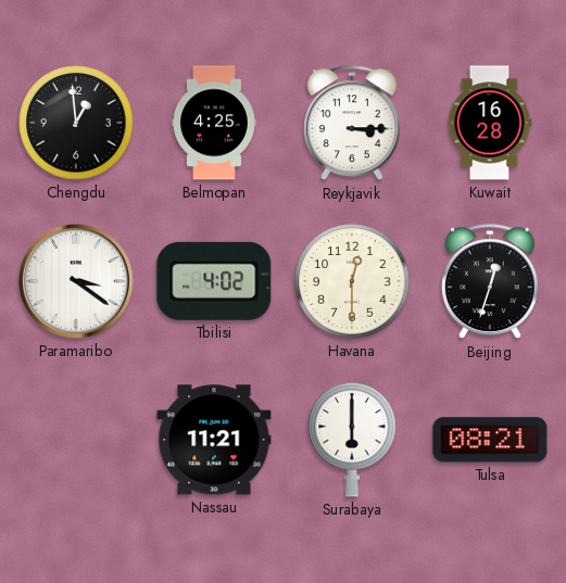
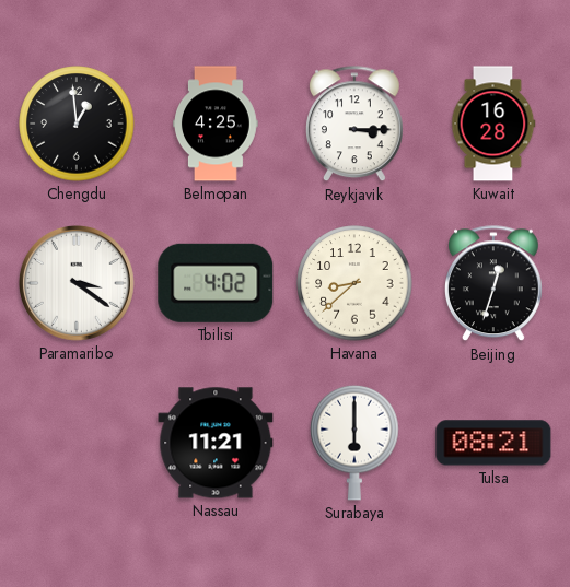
Havana: 12:30 -> 8:38
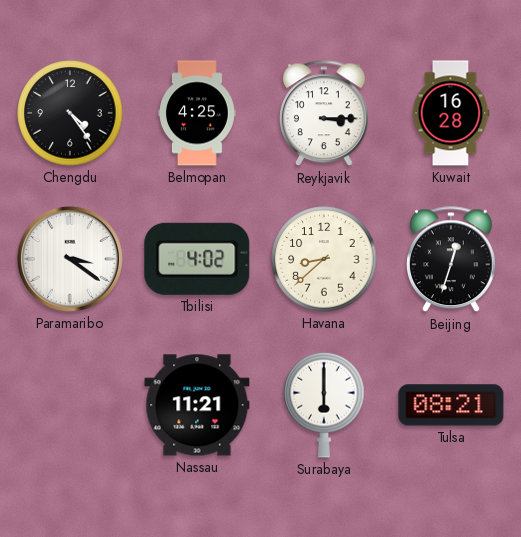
Chengdu: 12:59 -> 4:24
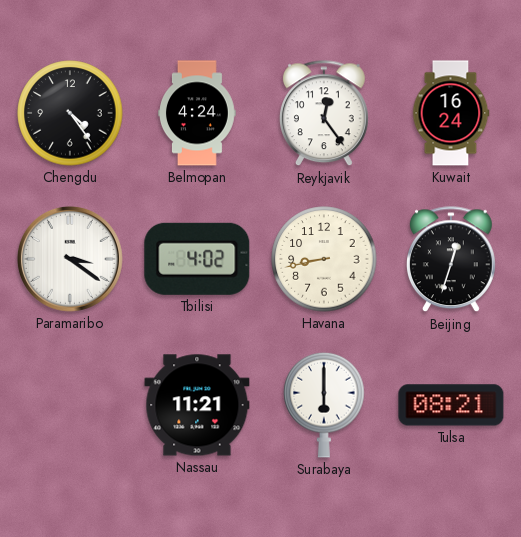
Belmopan: 4:25 -> 4:24
Reykjavik: 3:15 -> 12:24
Kuwait: 16:28 -> 16:24
Havana: 8:38 -> 8:43
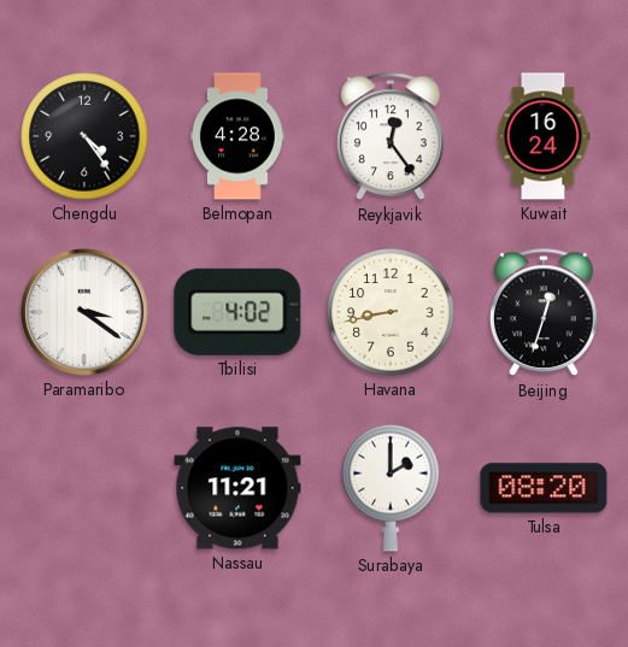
Belmopan: 4:24 -> 4:28
Surabaya: 6:00 -> 2:00
Tulsa: 08:21 -> 08:20
